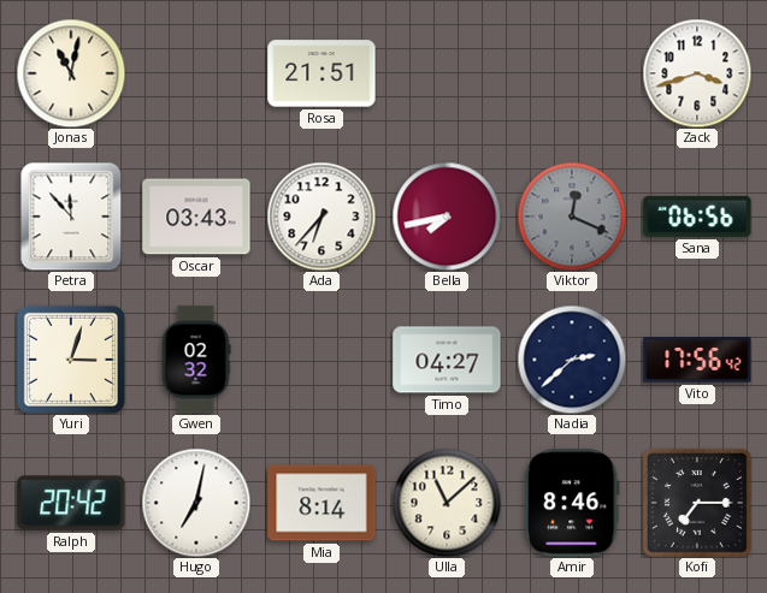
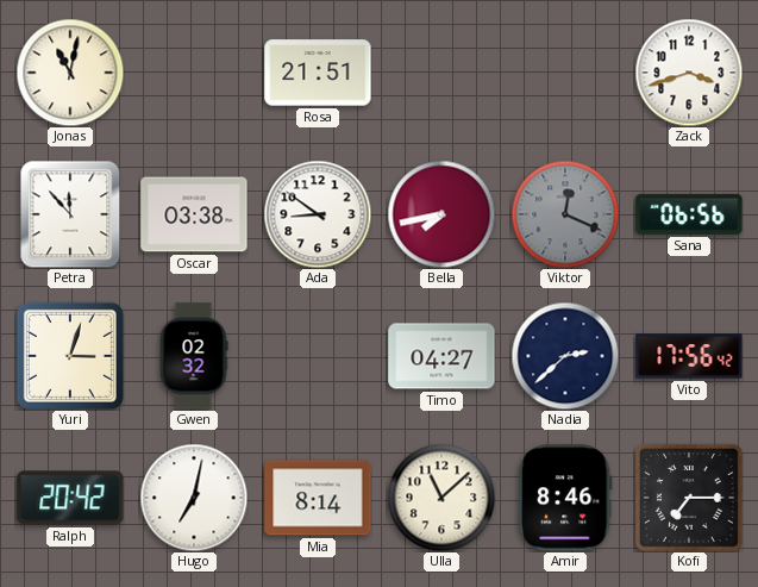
Oscar: 03:43 -> 03:38
Ada: 6:37 -> 8:51
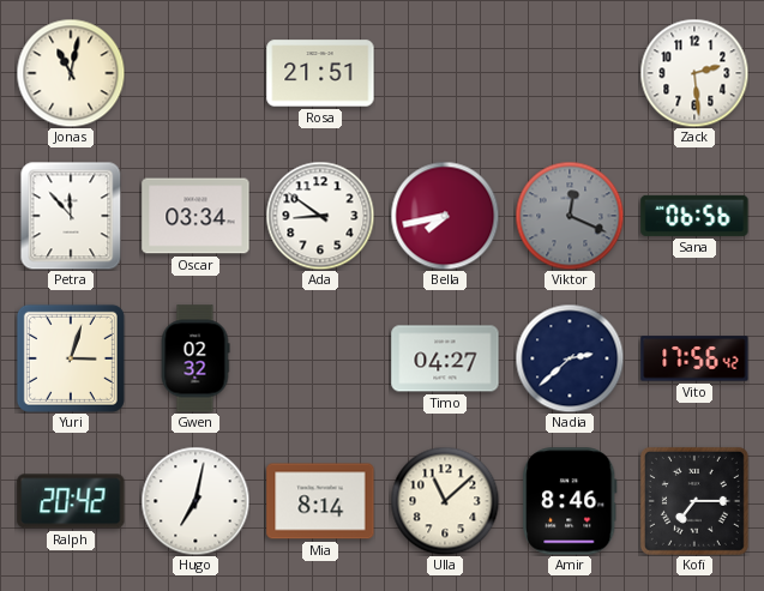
Zack: 3:42 -> 2:29
Oscar: 03:38 -> 03:34
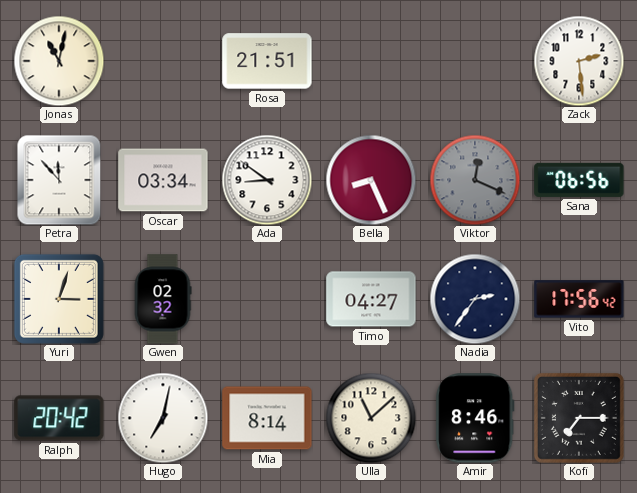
Bella: 7:43 -> 8:26
Nadia: 2:38 -> 2:36
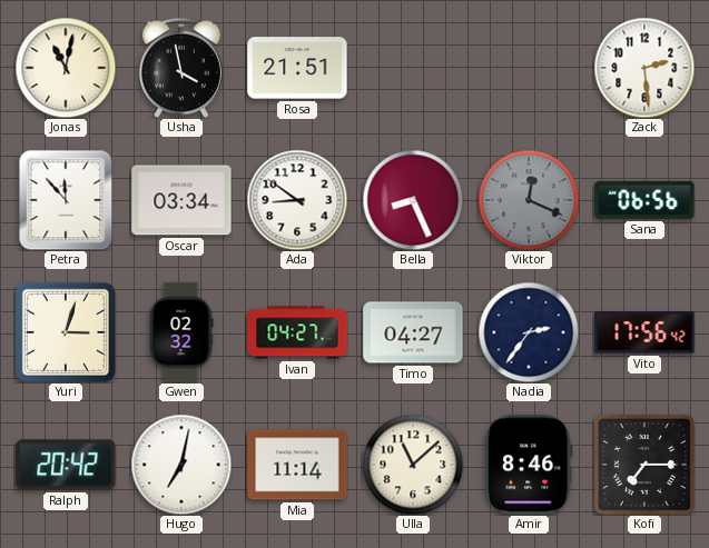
Usha: none -> 3:58
Ivan: none -> 04:27
Mia: 8:14 -> 11:14
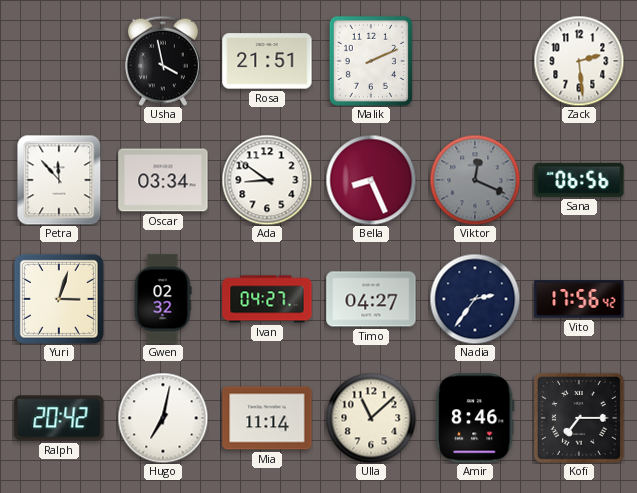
Jonas: 11:02 -> none
Malik: none -> 2:11
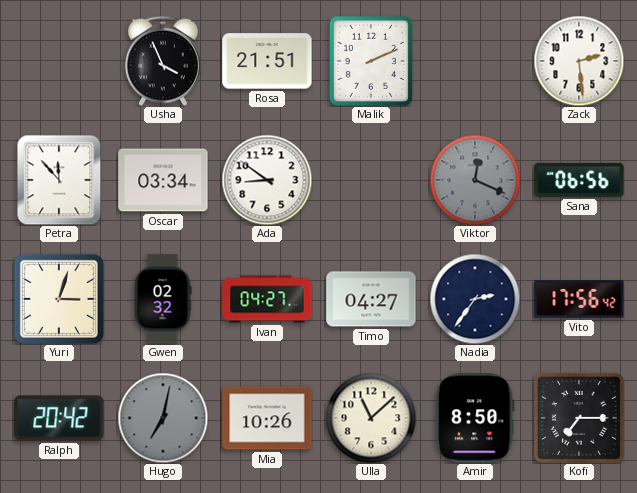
Usha: 3:58 -> 3:56
Bella: 8:26 -> none
Hugo dial: white -> grey
Mia: 11:14 -> 10:26
Amir: 8:46 -> 8:50
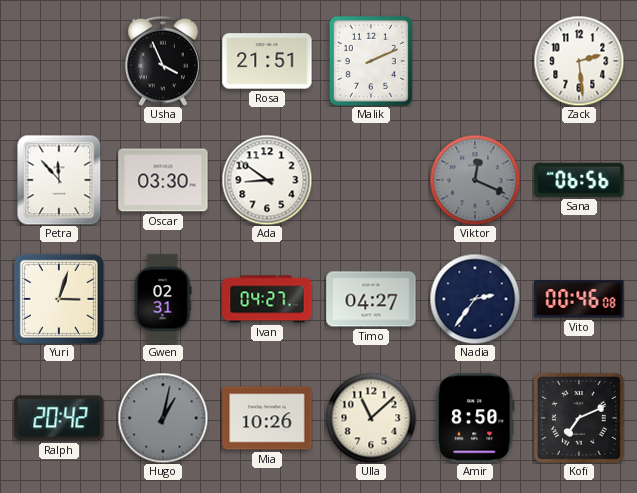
Oscar: 03:34 -> 03:30
Gwen: 02:32 -> 02:31
Vito: 17:56 -> 00:46
Hugo: 7:02 -> 1:02
Kofi: 7:15 -> 7:11
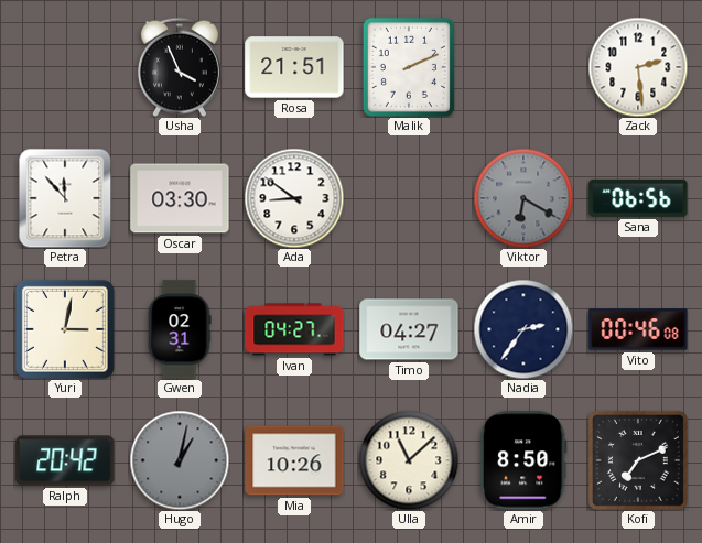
Viktor: 12:19 -> 6:20
Yuri: 3:03 -> 3:02
